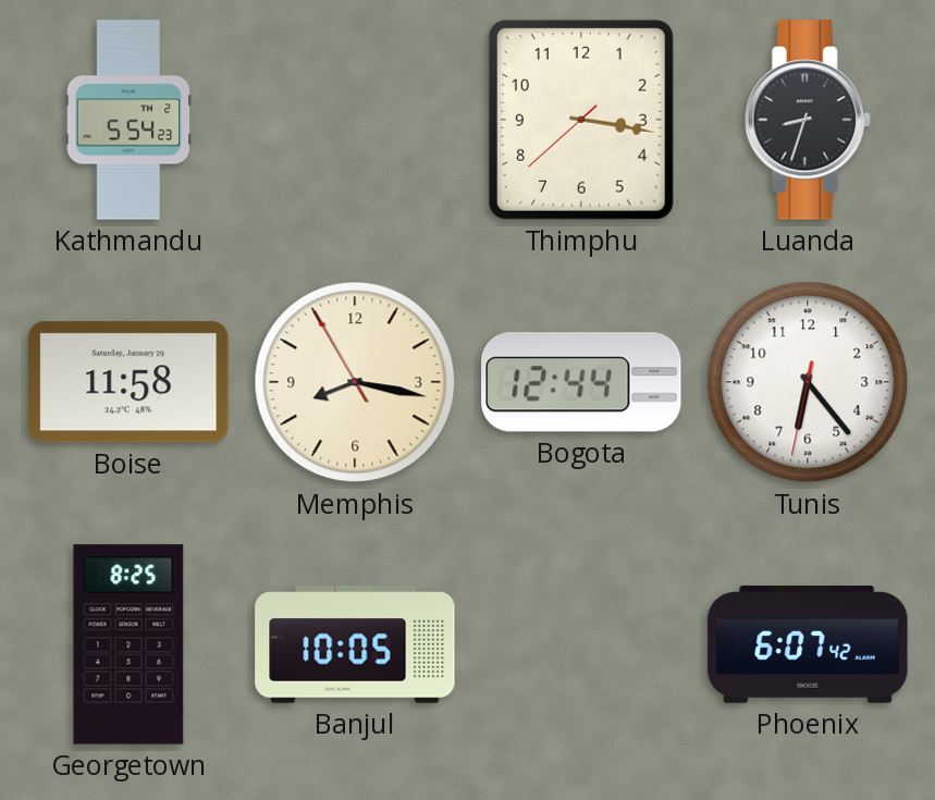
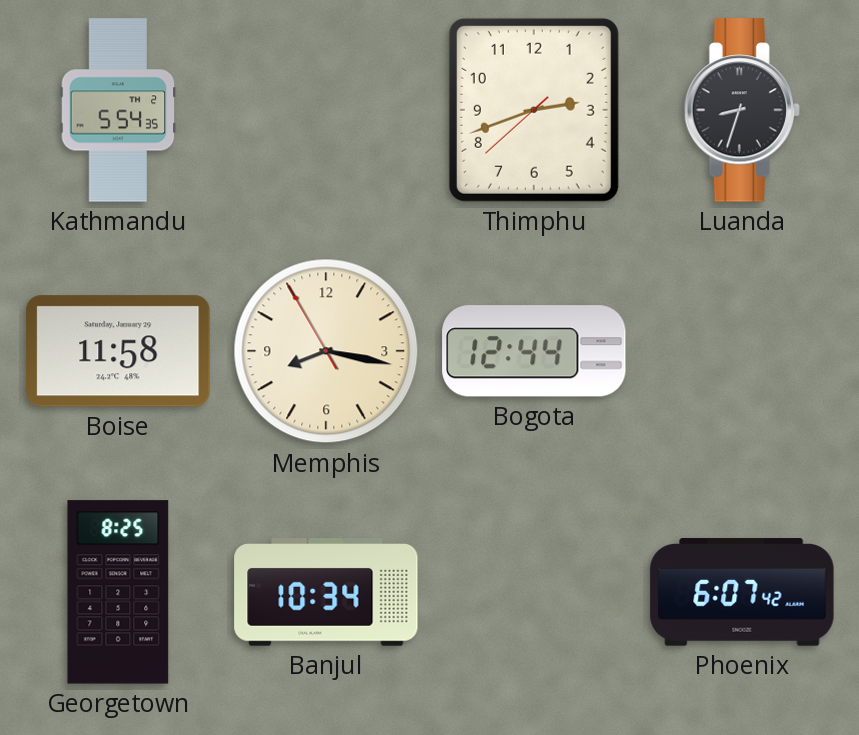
Kathmandu: 5:54:23 -> 5:54:35
Thimphu: 3:16 -> 2:41
Tunis: 6:23 -> none
Banjul: 10:05 -> 10:34
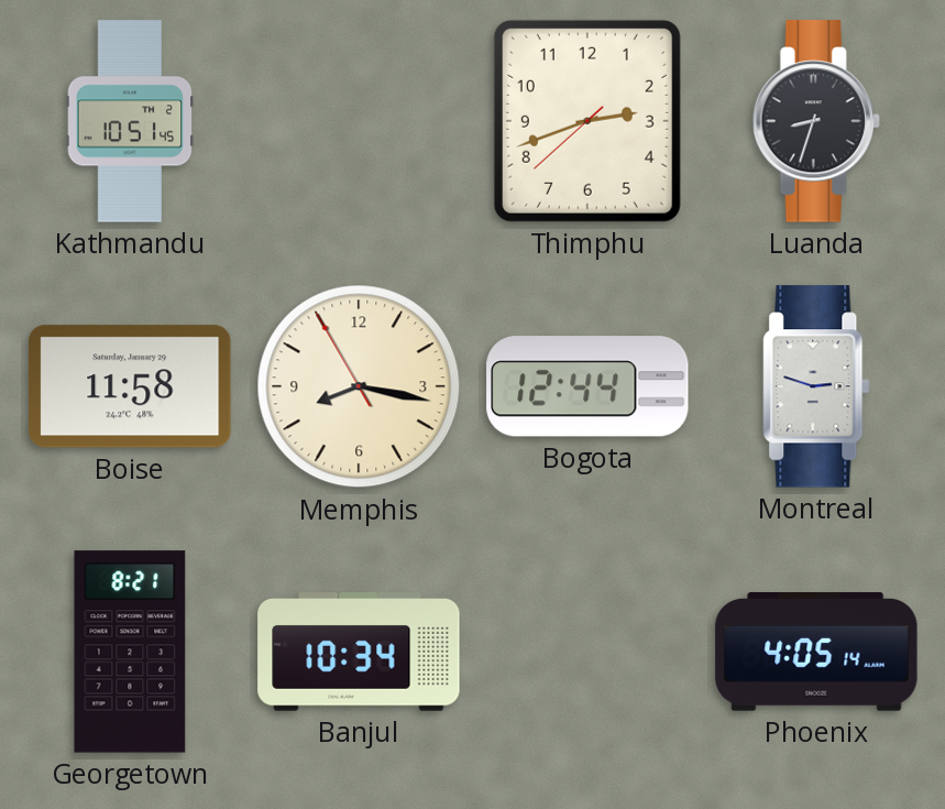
Kathmandu: 5:54 -> 10:51
Montreal: none -> 2:48
Georgetown: 8:25 -> 8:21
Phoenix: 6:07 -> 4:05
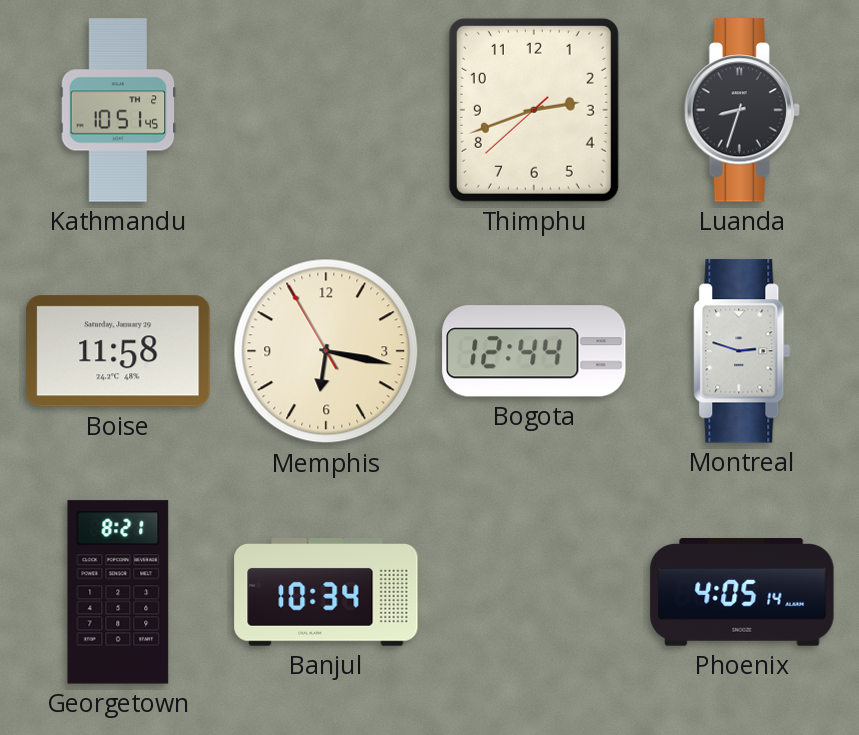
Memphis: 8:16 -> 6:16
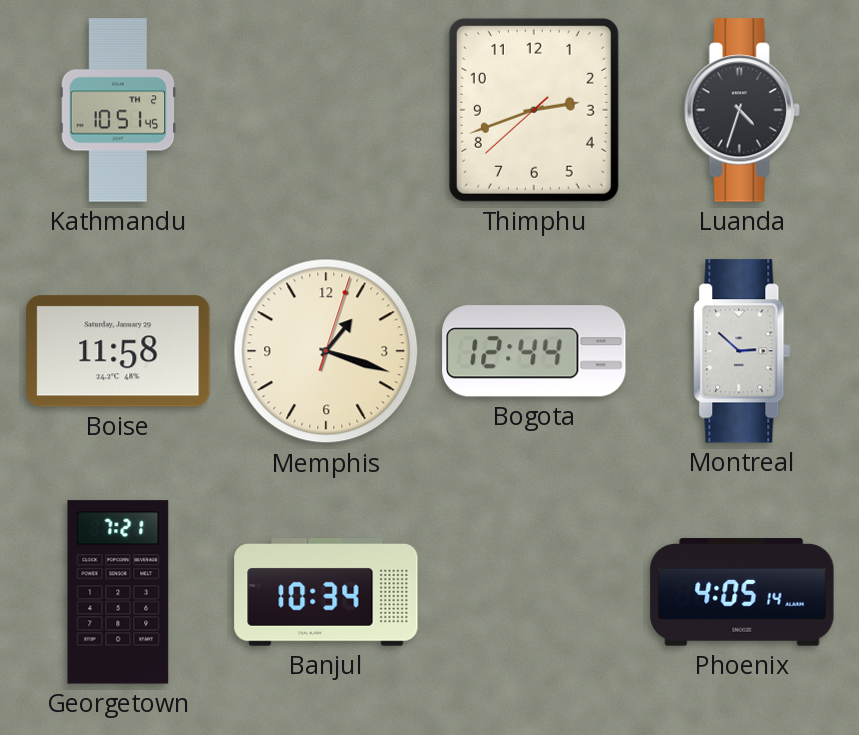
Luanda: 8:33 -> 4:33
Memphis: 6:16 -> 1:18
Montreal: 2:48 -> 2:52
Georgetown: 8:21 -> 7:21
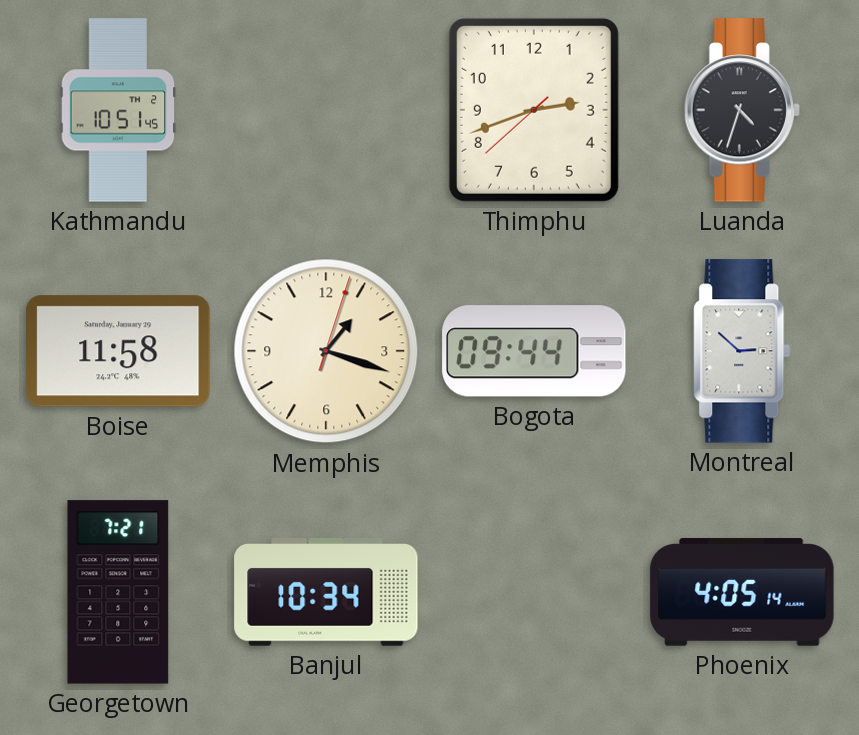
Bogota: 12:44 -> 09:44
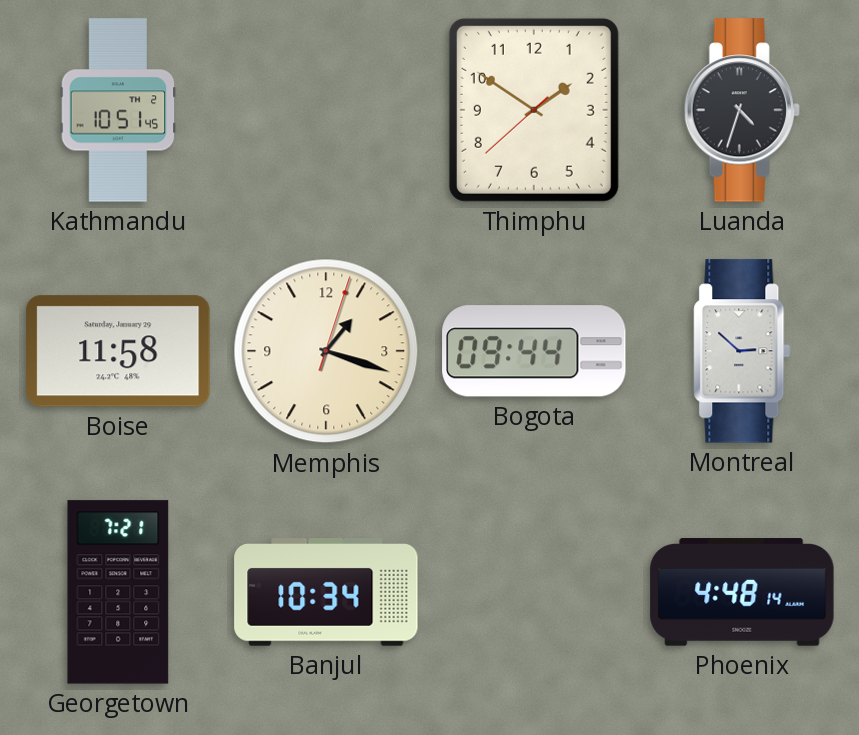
Thimphu: 2:41 -> 1:50
Phoenix: 4:05 -> 4:48
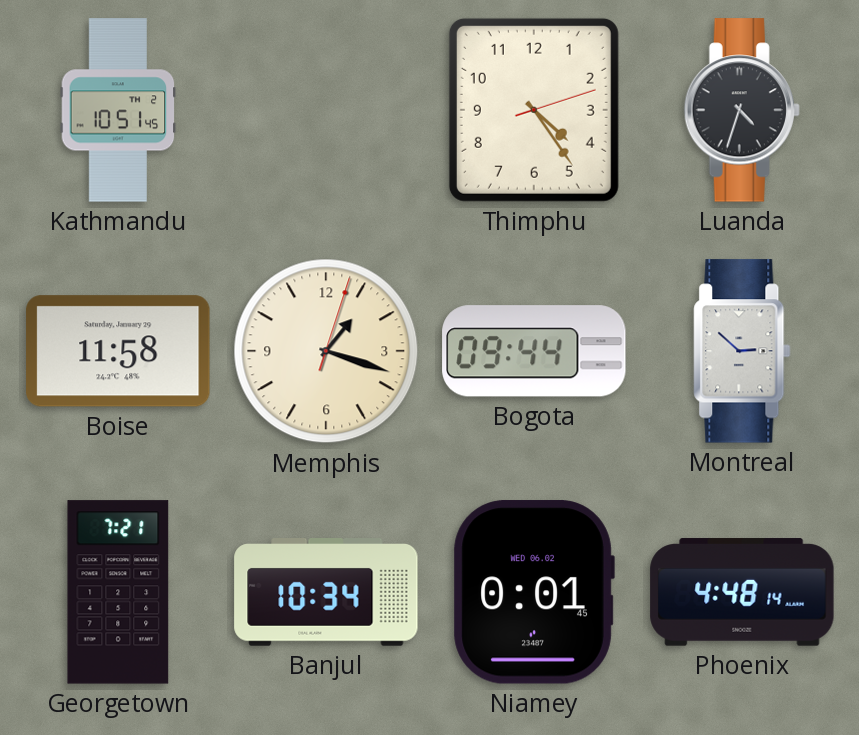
Thimphu: 1:50 -> 4:24
Niamey: none -> 0:01
